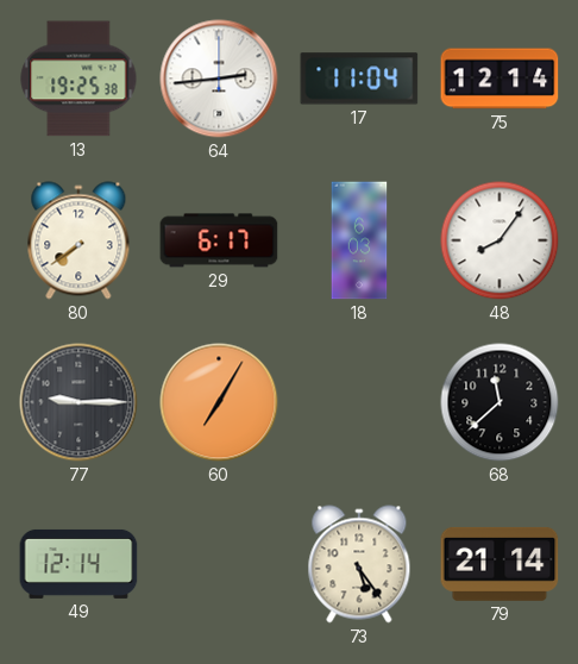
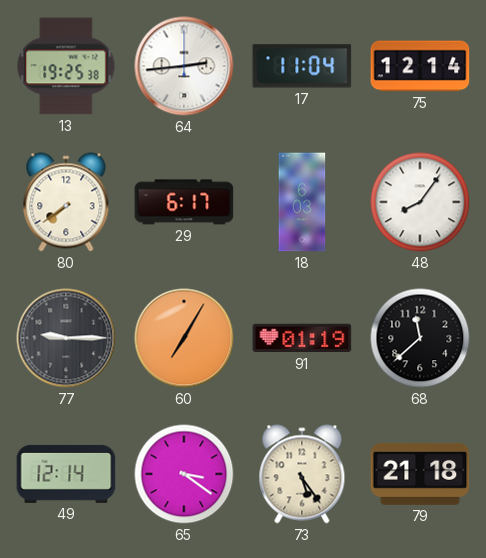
91: none -> 01:19
65: none -> 3:21
79: 21:14 -> 21:18
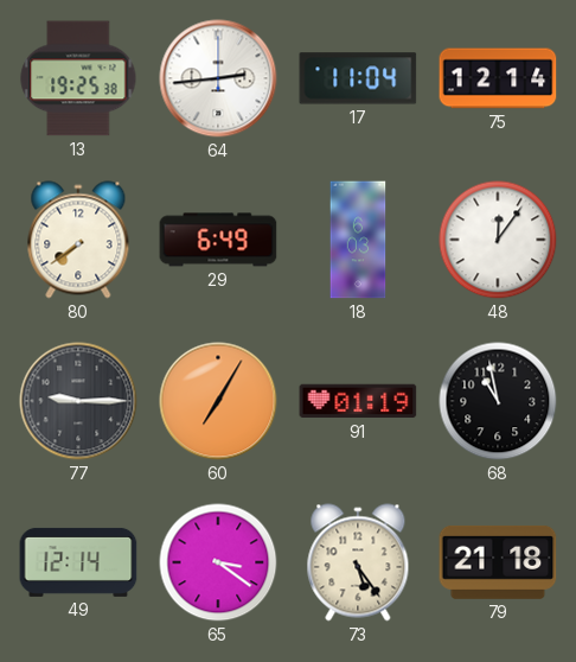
29: 6:17 -> 6:49
48: 8:06 -> 12:06
68: 11:38 -> 10:58
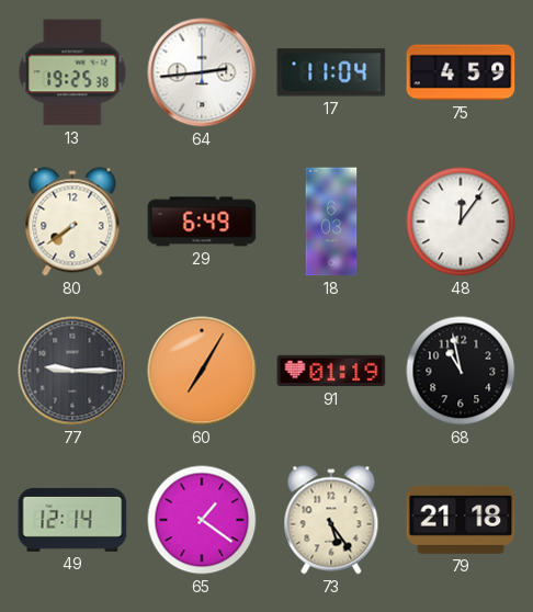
75: 12:14 -> 4:59
65: 3:21 -> 1:21
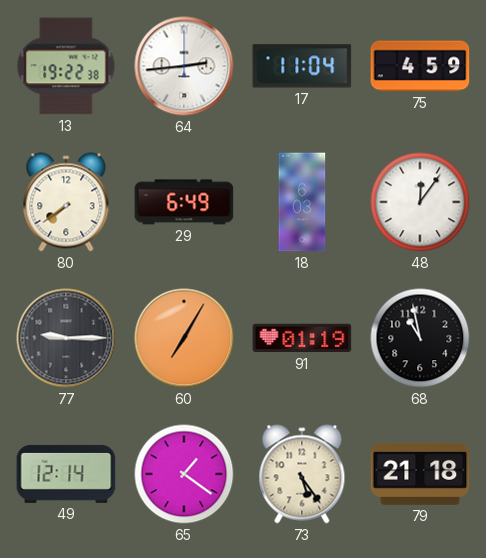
13: 19:25 -> 19:22
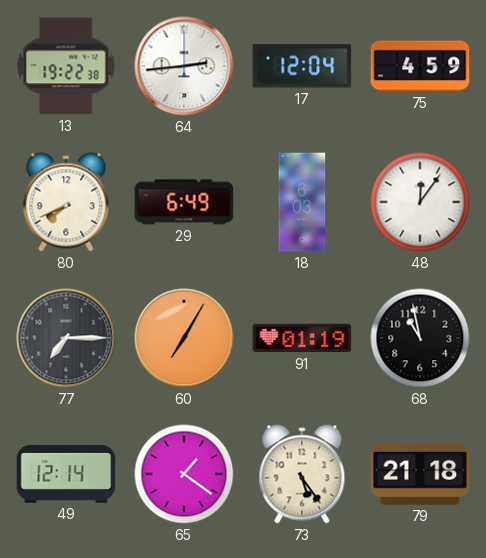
17: 11:04 -> 12:04
80: 7:39 -> 7:41
77: 9:15 -> 7:15
